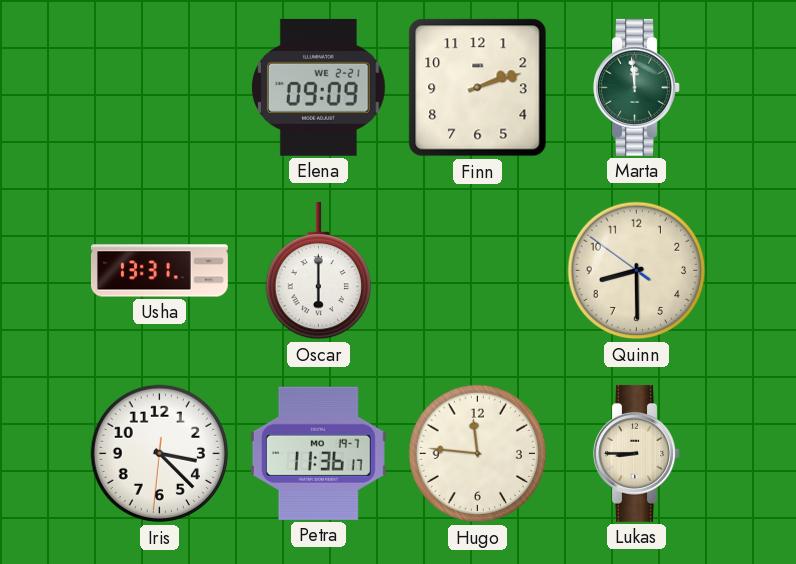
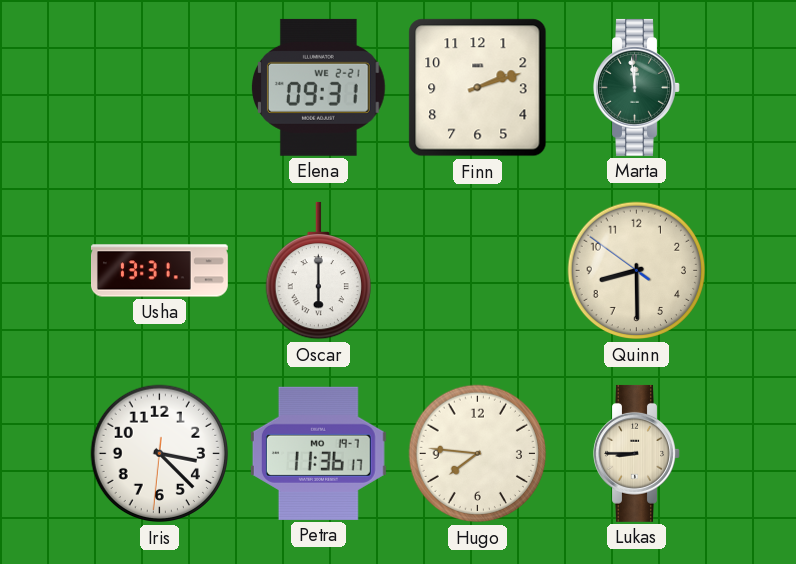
Elena: 09:09 -> 09:31
Hugo: 11:46 -> 7:46
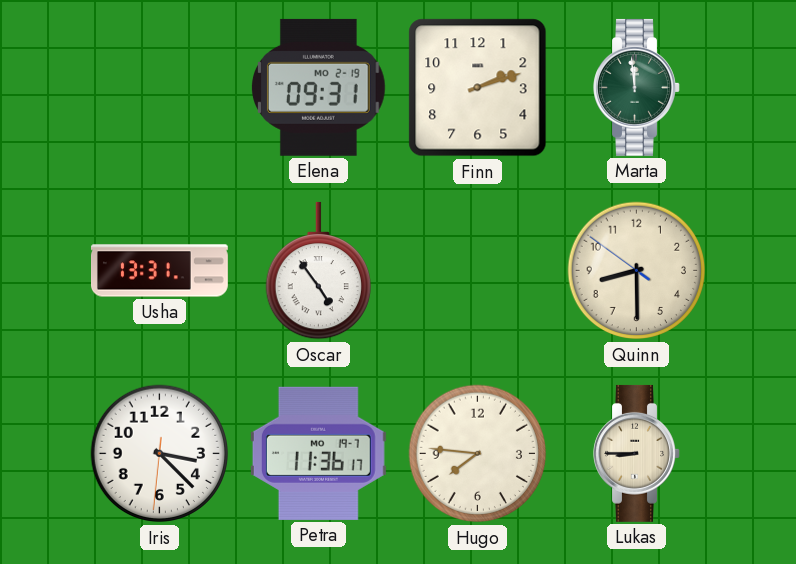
Elena date: WE 2-21 -> MO 2-19
Oscar: 6:00 -> 4:54
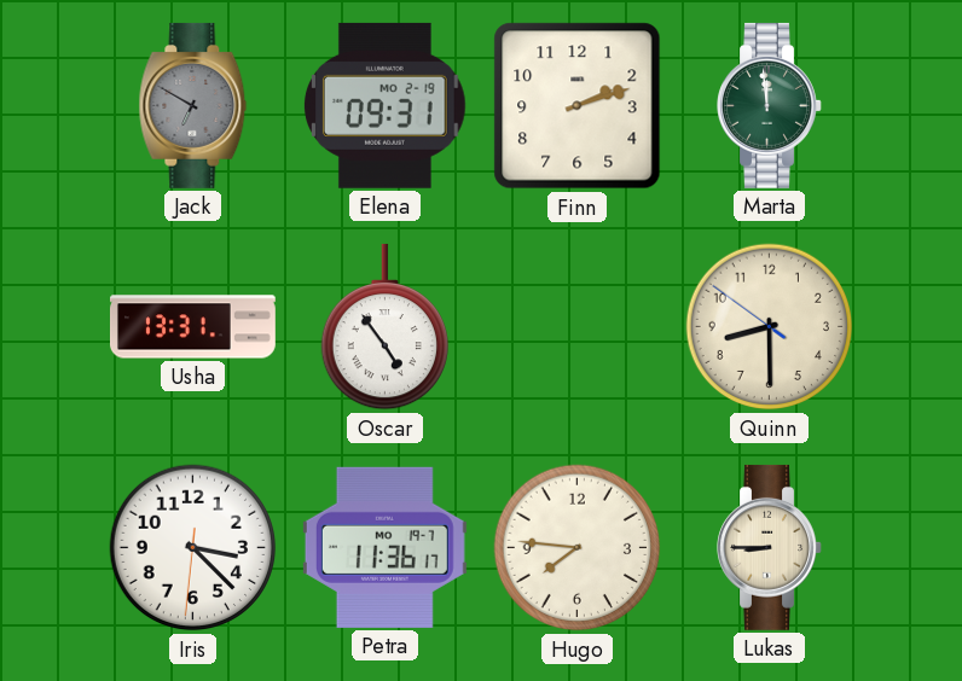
Jack: none -> 6:50
